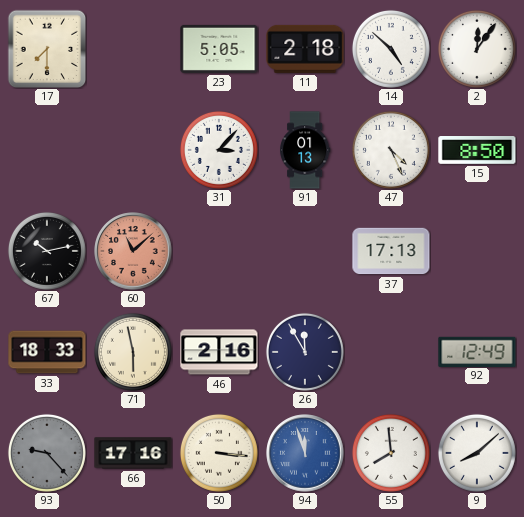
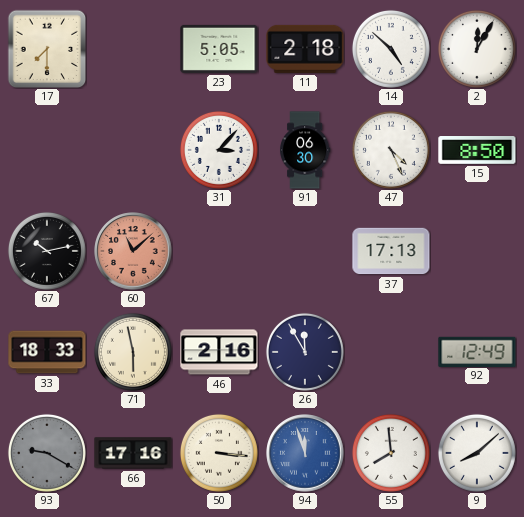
2: 12:06 -> 12:05
91: 01:13 -> 06:30
93: 9:23 -> 9:20
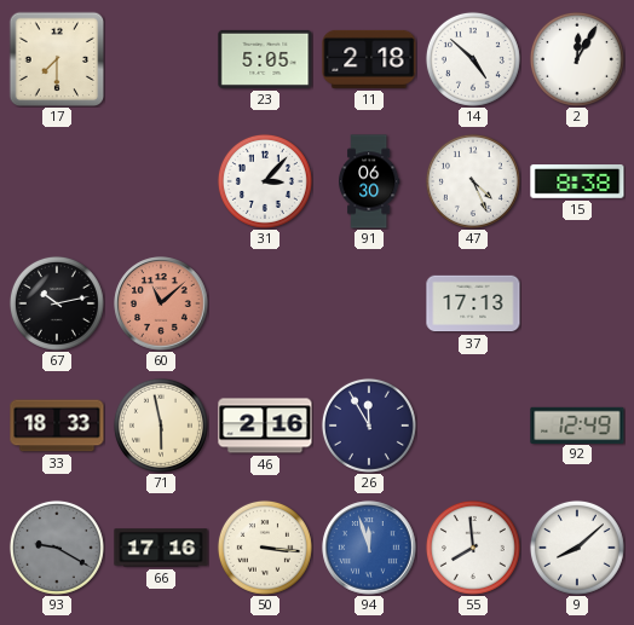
15: 8:50 -> 8:38
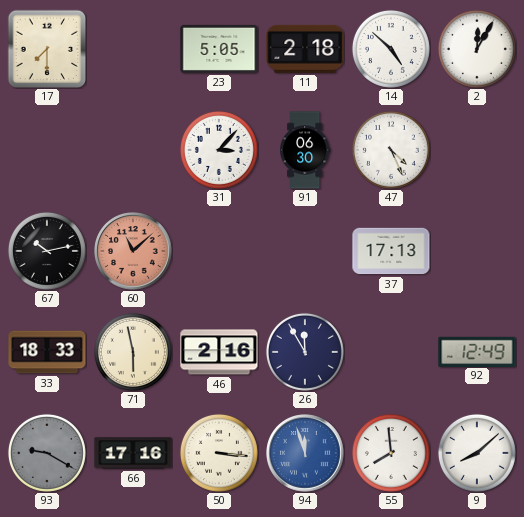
15: 8:38 -> none
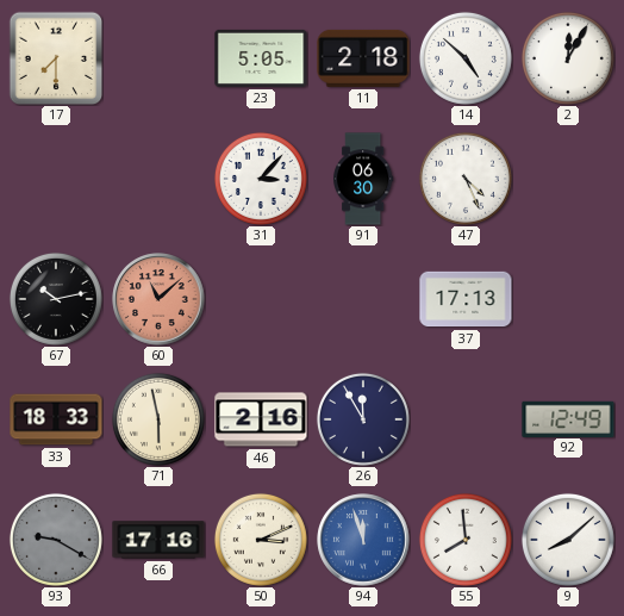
50: 3:16 -> 3:11
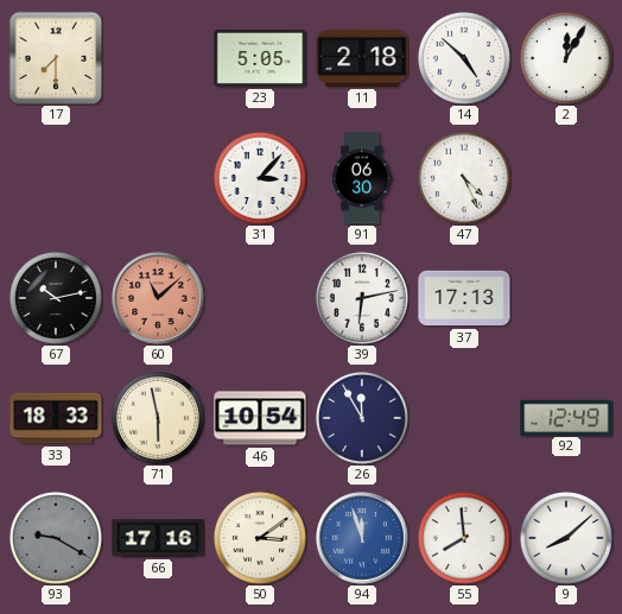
39: none -> 6:13
46: 2:16 -> 10:54
50: 3:11 -> 3:09
